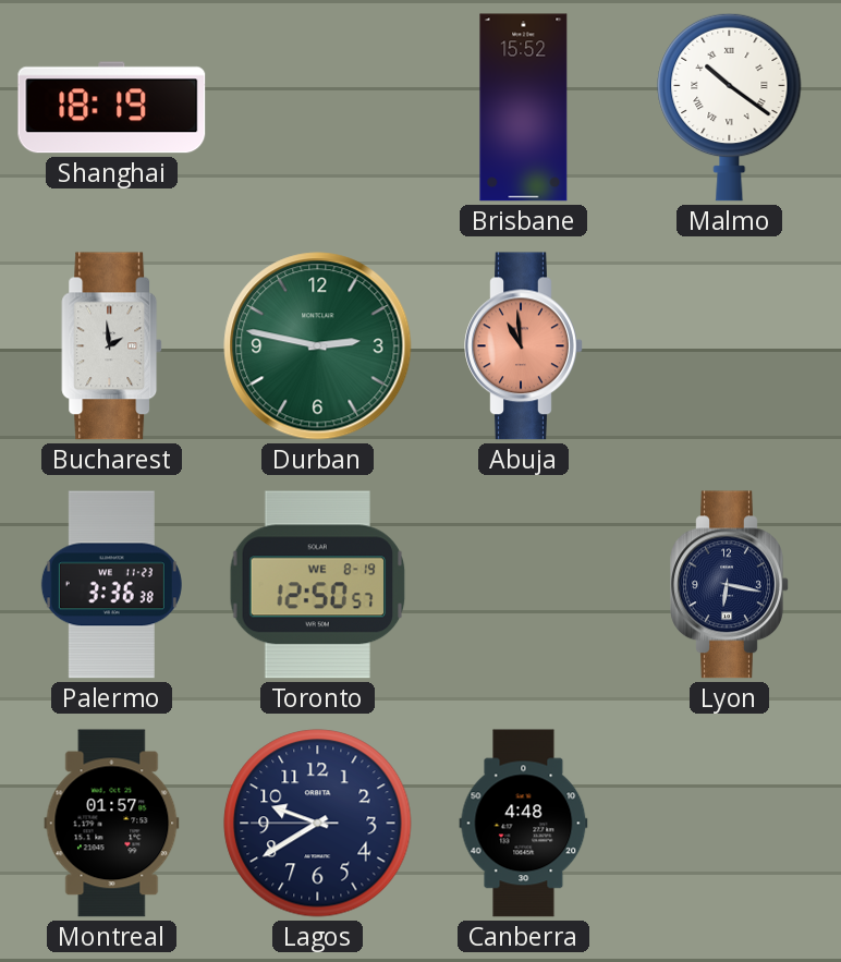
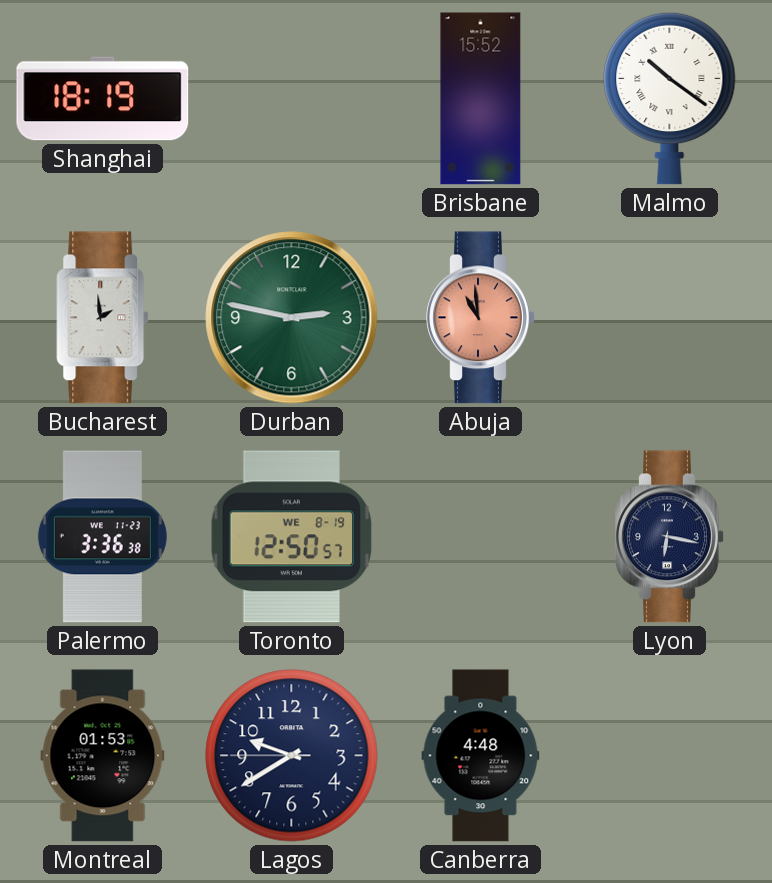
Montreal: 01:57 -> 01:53
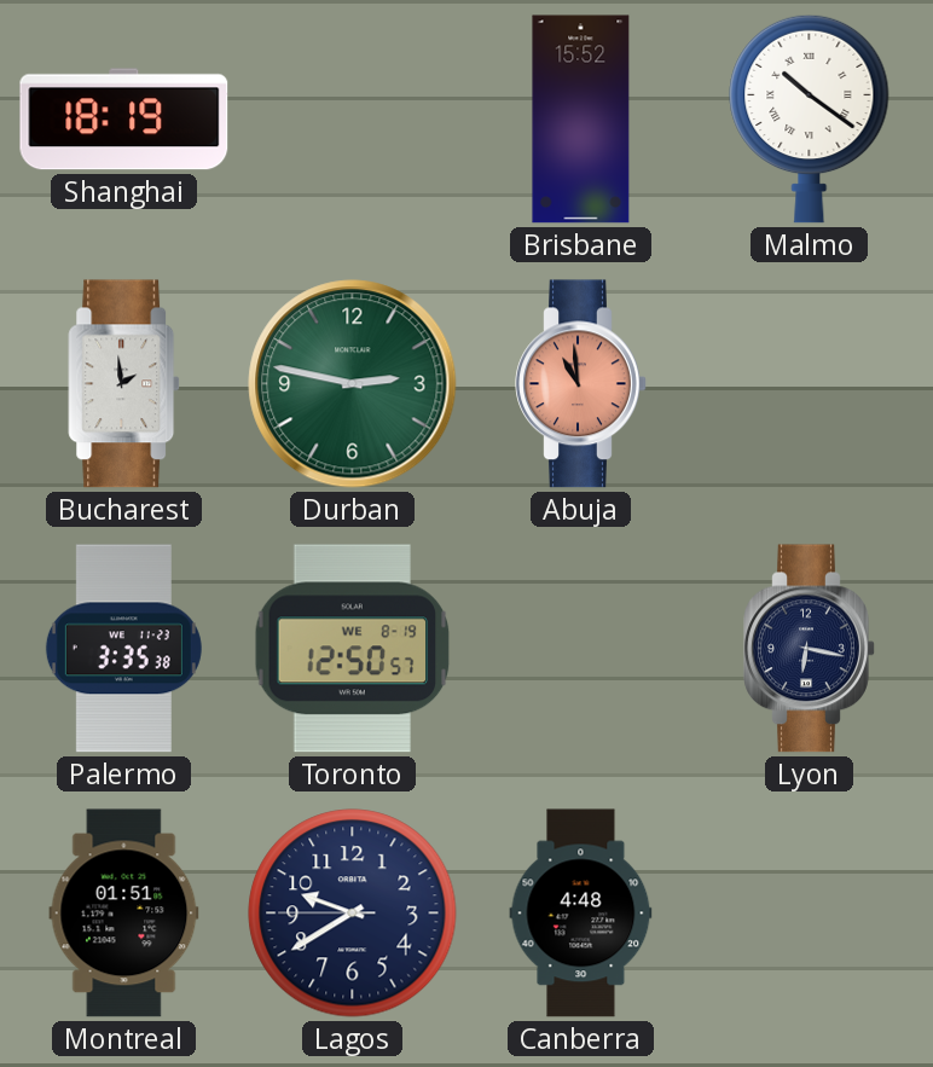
Palermo: 3:36 -> 3:35
Montreal: 01:53 -> 01:51
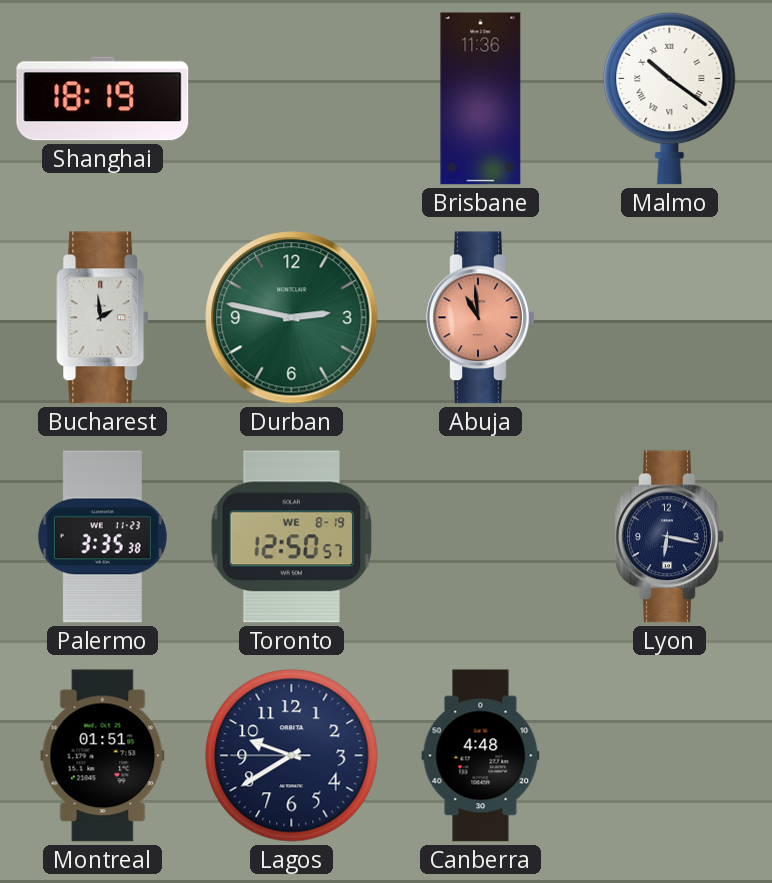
Brisbane: 15:52 -> 11:36
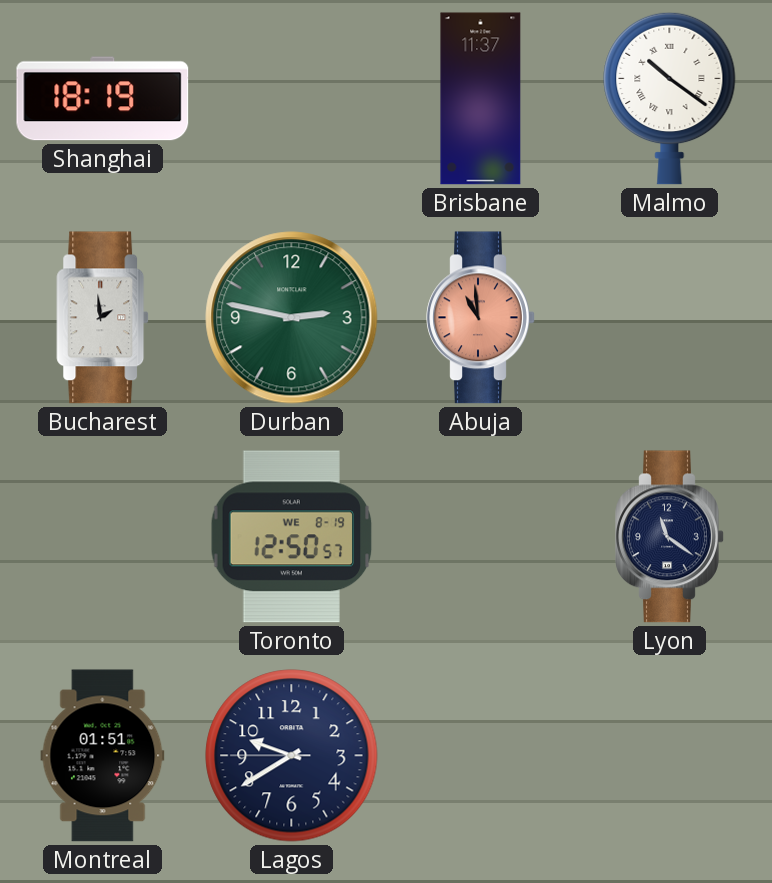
Brisbane: 11:36 -> 11:37
Palermo: 3:35 -> none
Lyon: 6:17 -> 11:21
Canberra: 4:48 -> none
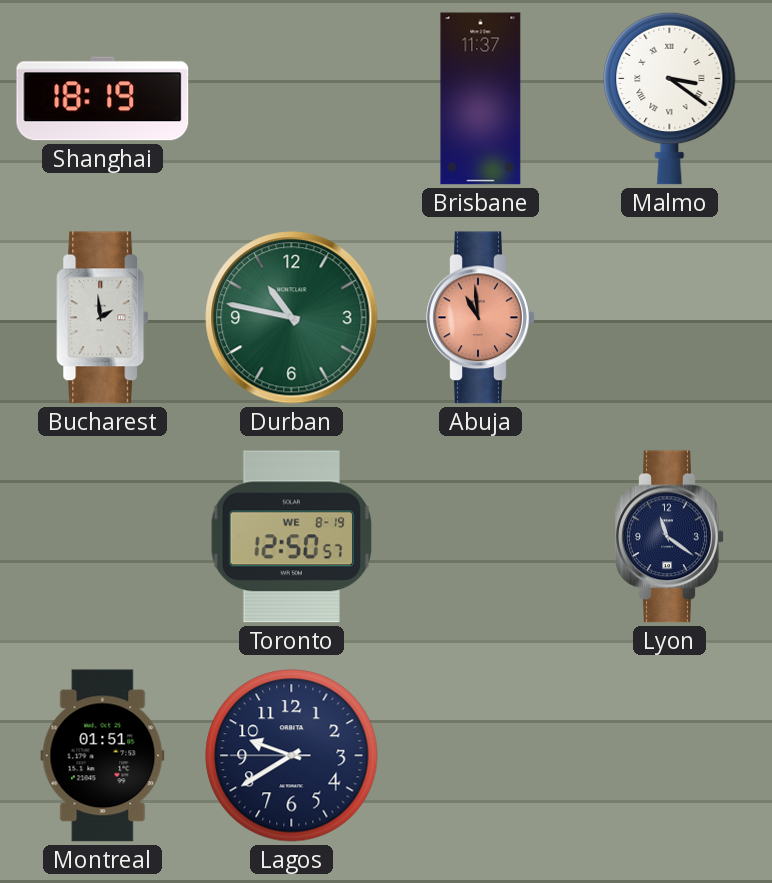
Malmo: 10:21 -> 3:21
Durban: 2:47 -> 10:47
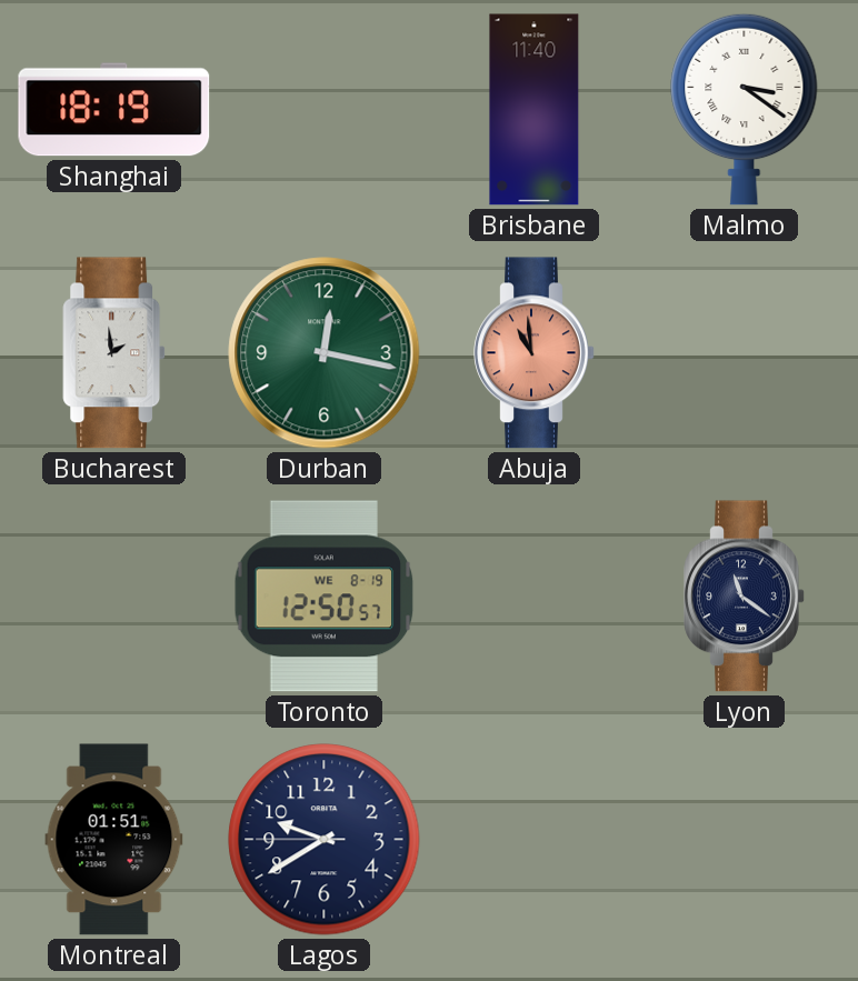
Brisbane: 11:37 -> 11:40
Durban: 10:47 -> 12:17
